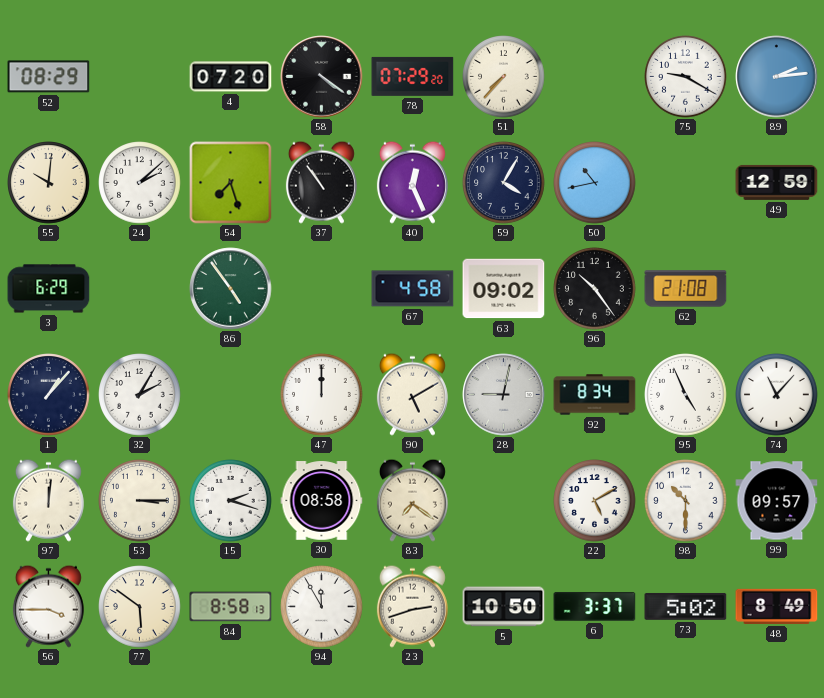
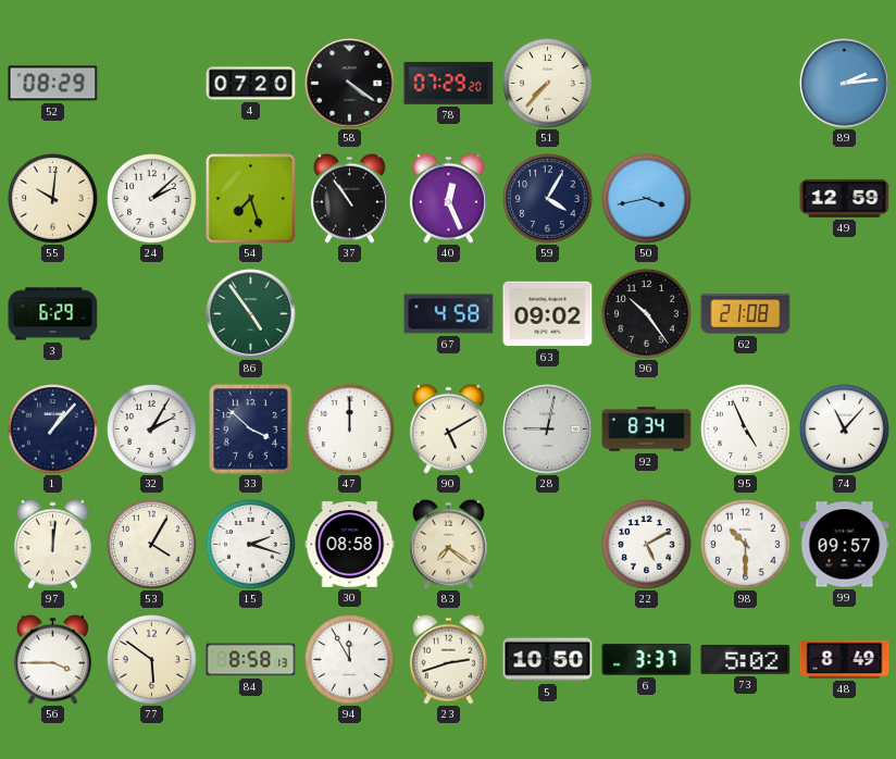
75: 9:20 -> none
50: 10:43 -> 3:43
33: none -> 3:52
53: 3:15 -> 4:05
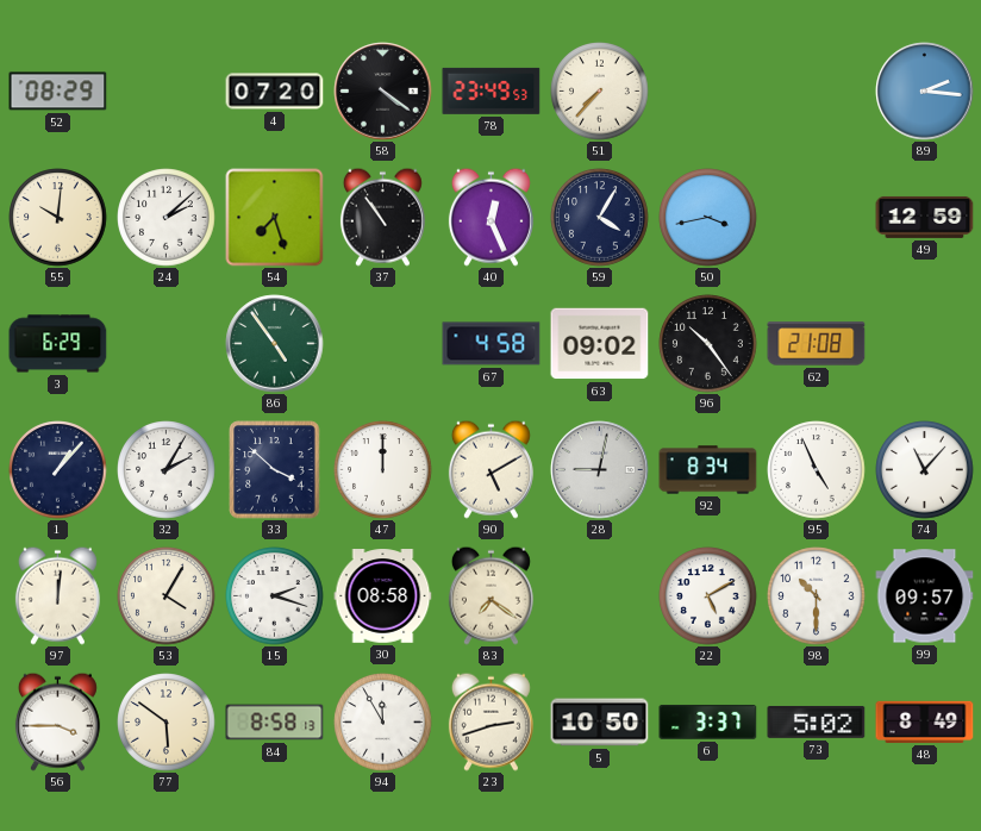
78: 07:29 -> 23:49
89: 2:14 -> 2:16
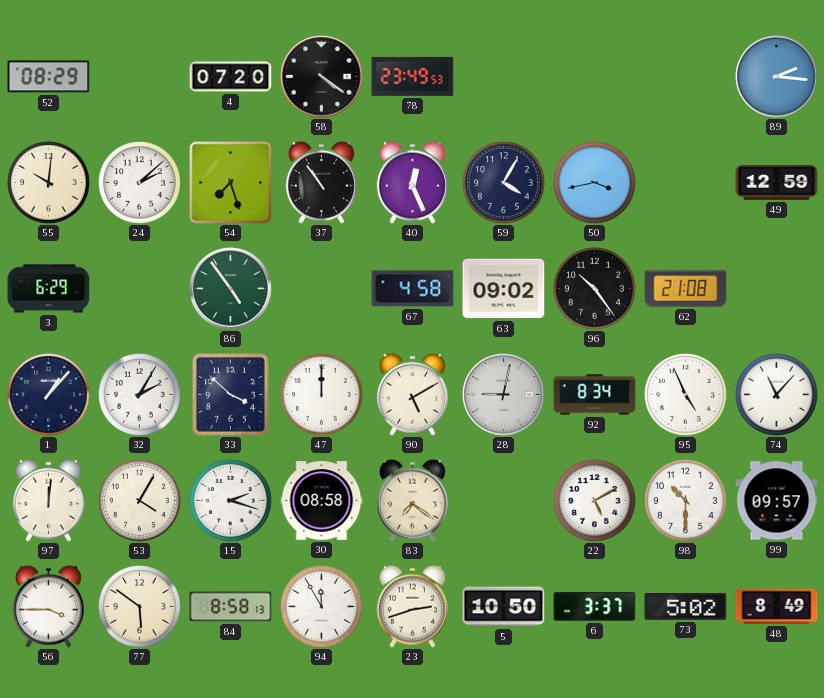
51: 7:37 -> none
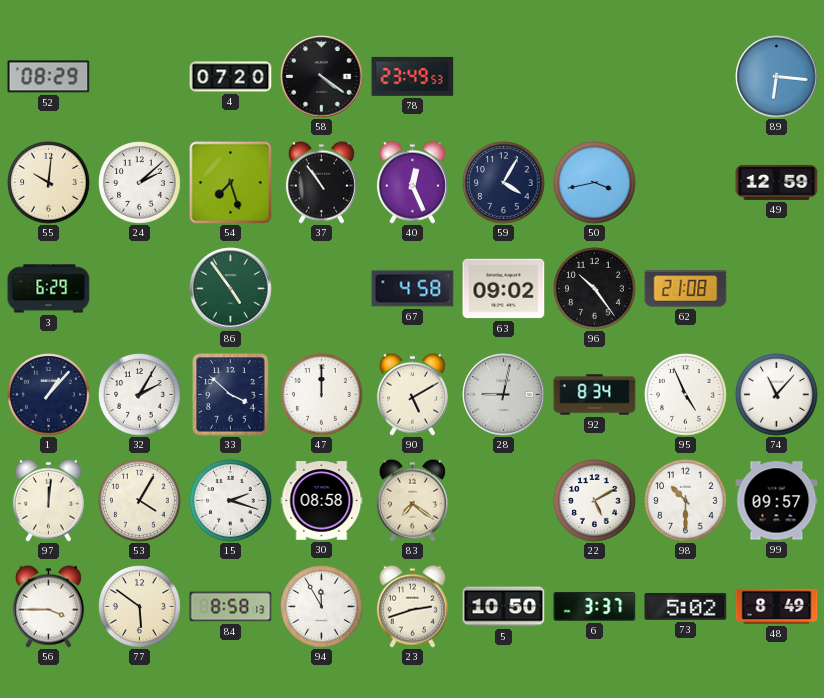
89: 2:16 -> 6:16
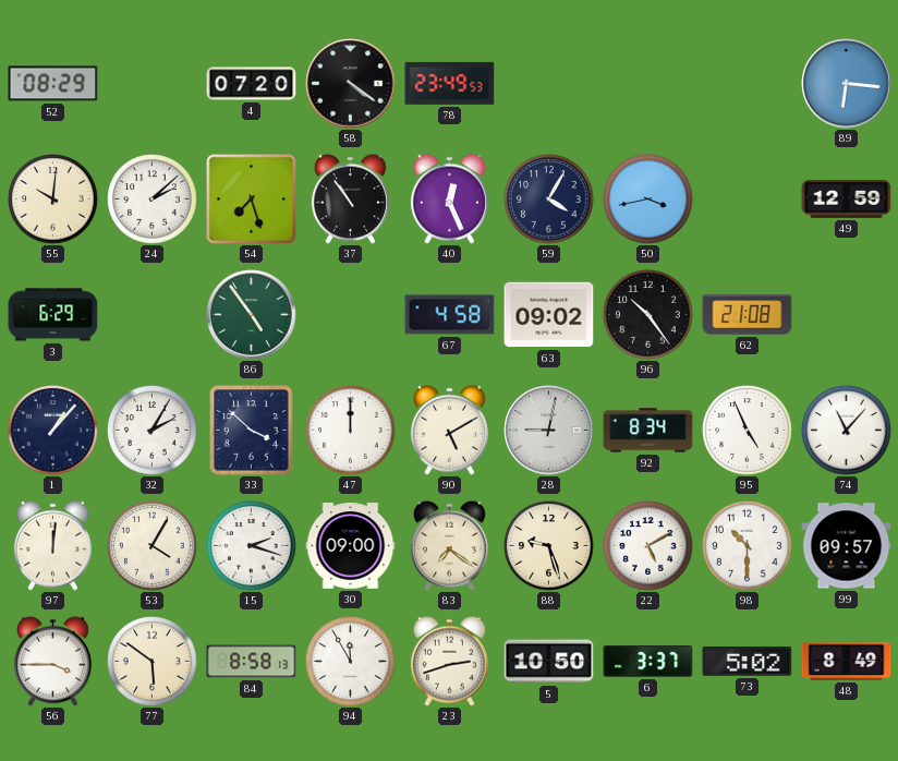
30: 08:58 -> 09:00
88: none -> 9:27
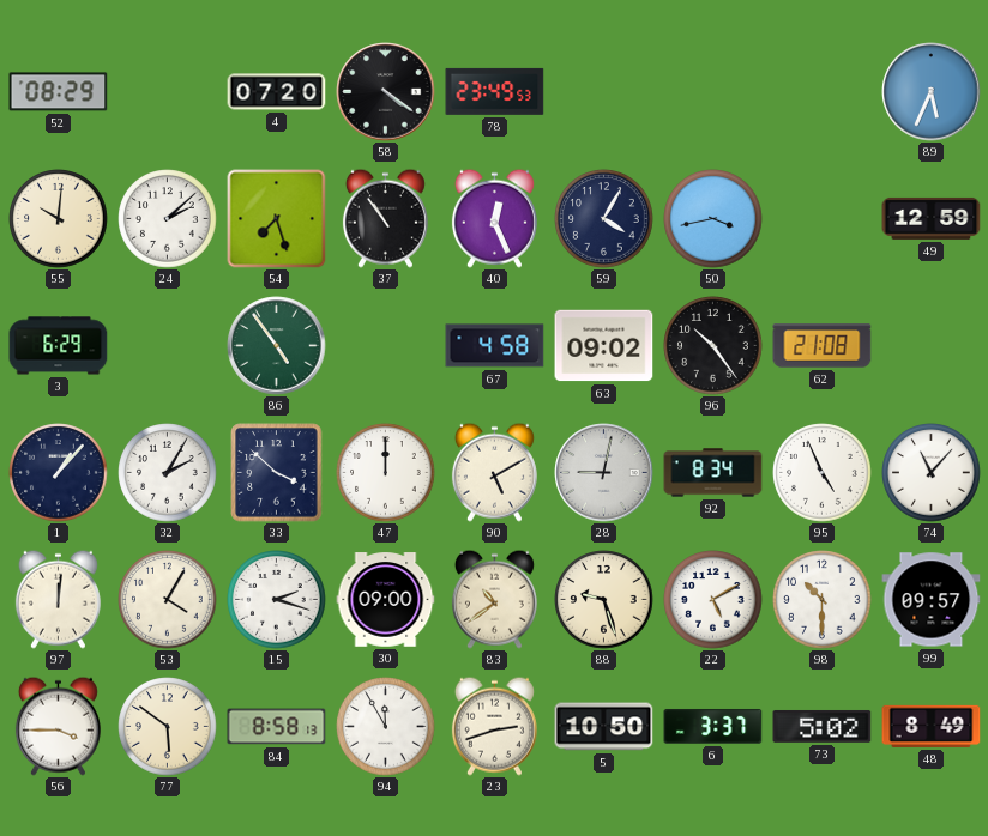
89: 6:16 -> 5:34
83: 7:21 -> 10:39
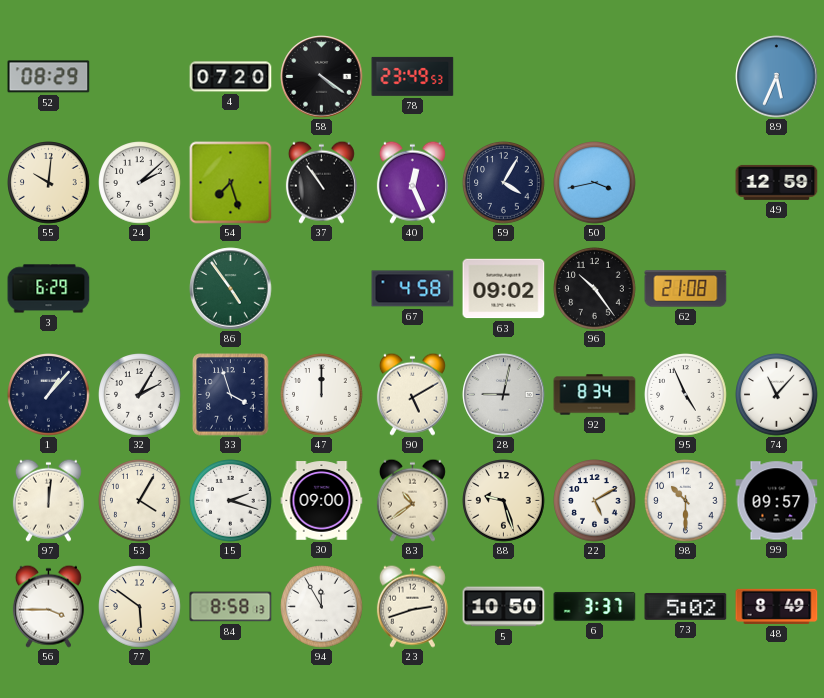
33: 3:52 -> 3:57
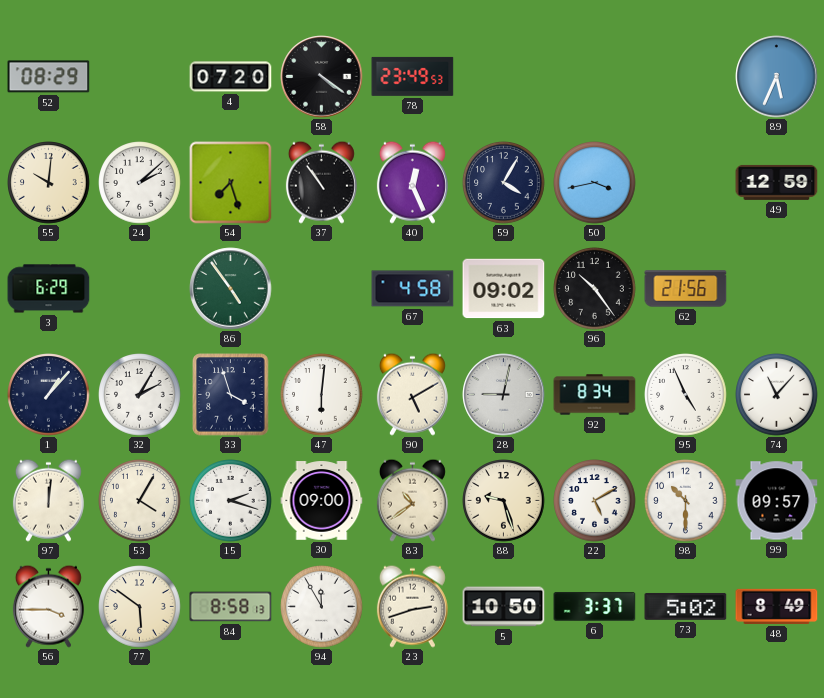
62: 21:08 -> 21:56
47: 12:00 -> 6:01
